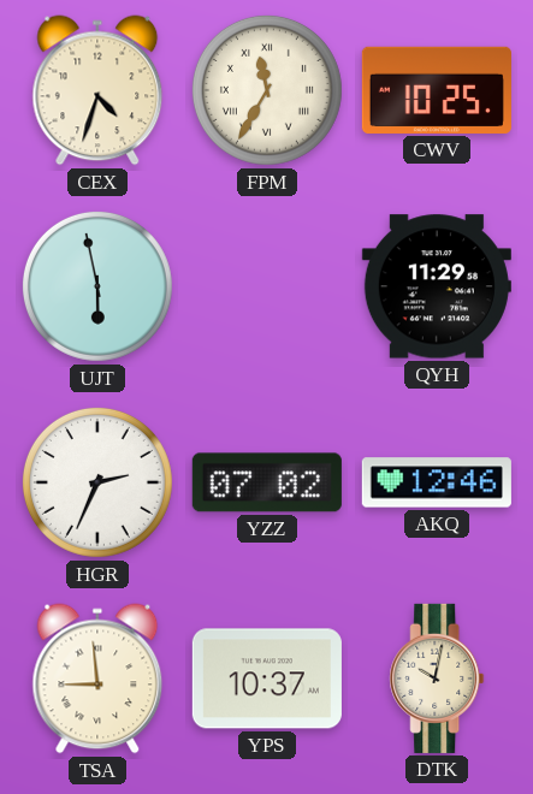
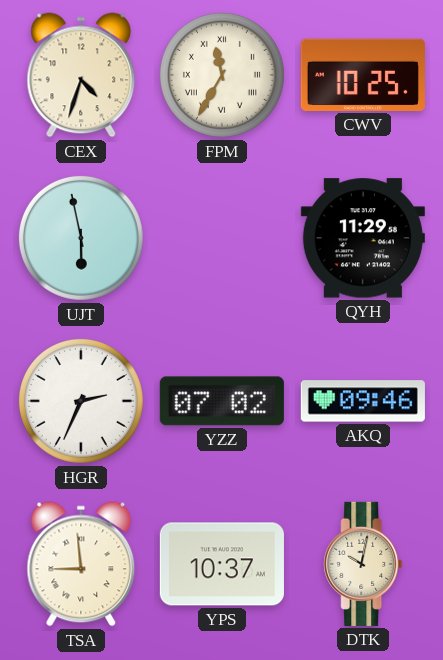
AKQ: 12:46 -> 09:46
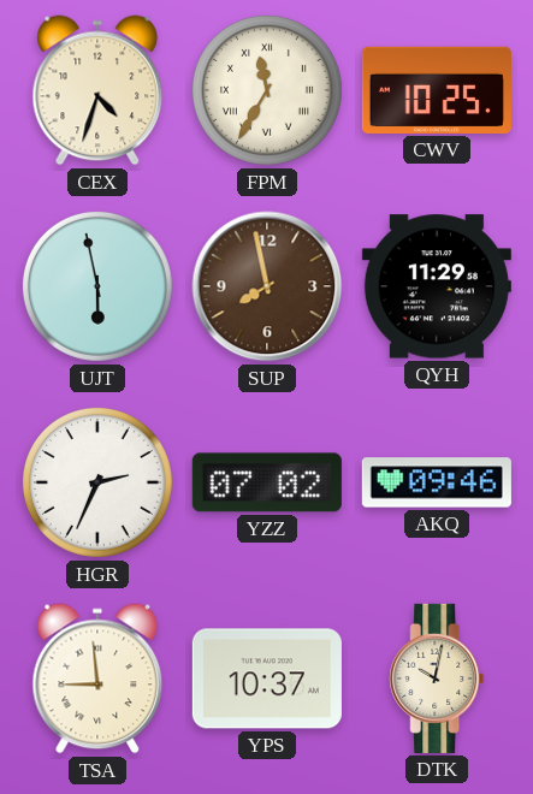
SUP: none -> 7:58
